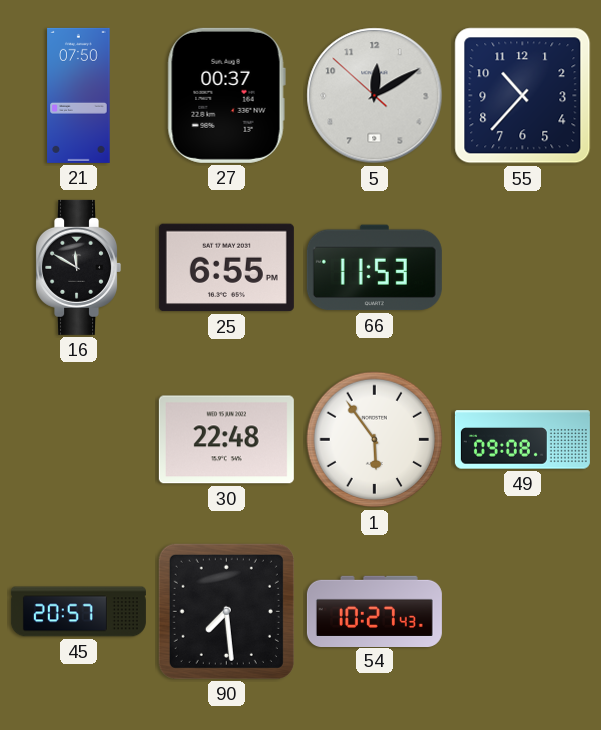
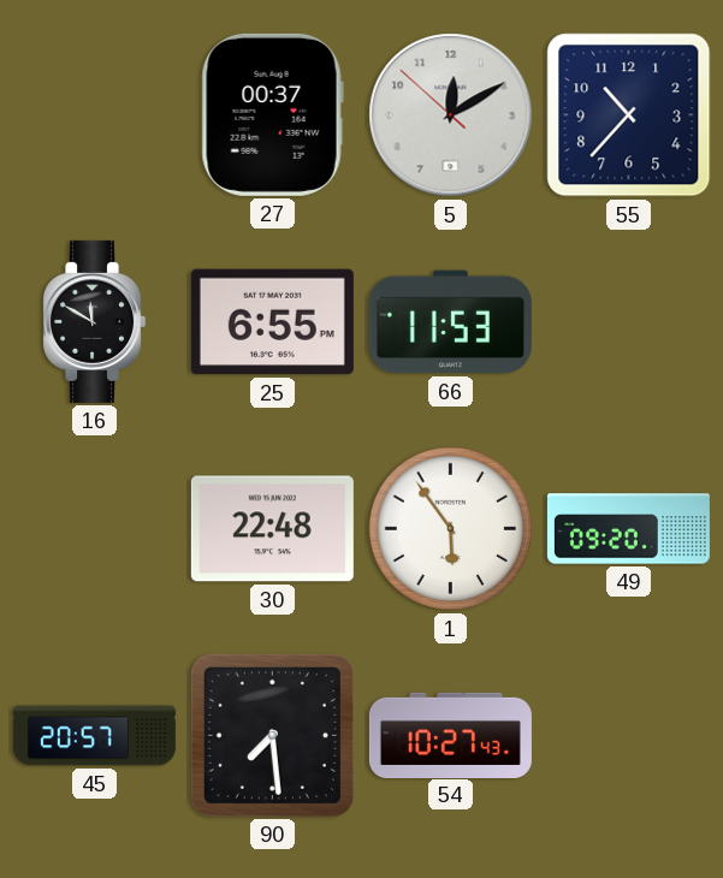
21: 07:50 -> none
49: 09:08 -> 09:20
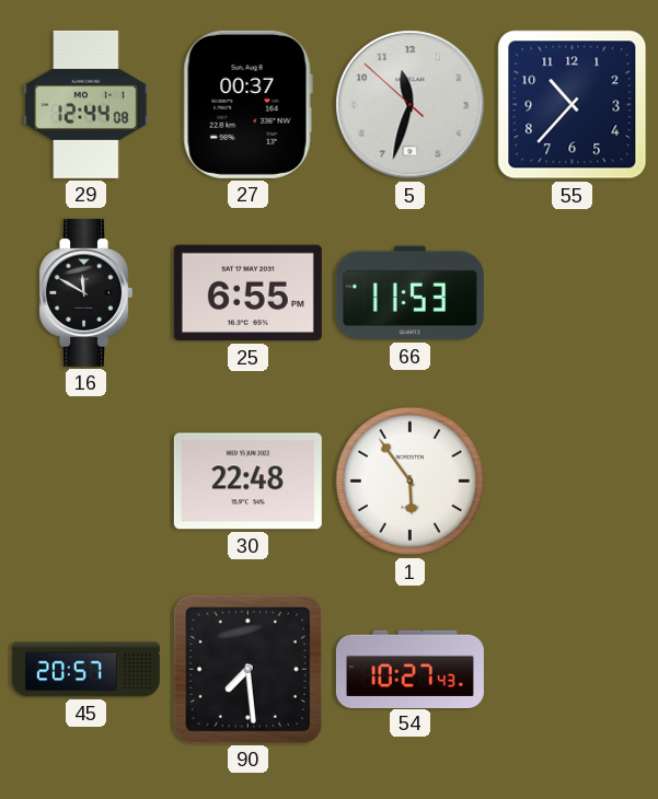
29: none -> 12:44
5: 12:09 -> 11:32
49: 09:20 -> none
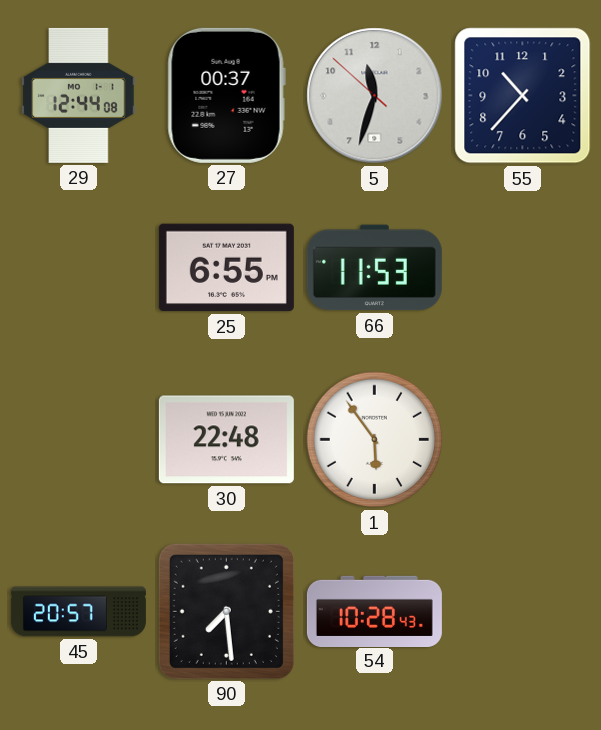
16: 11:50 -> none
54: 10:27 -> 10:28
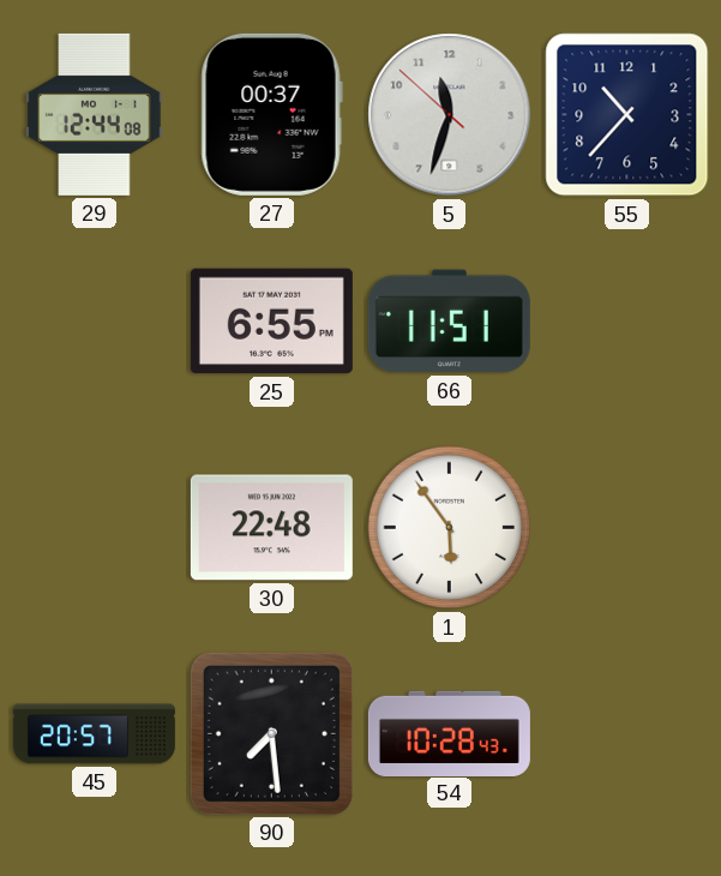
66: 11:53 -> 11:51
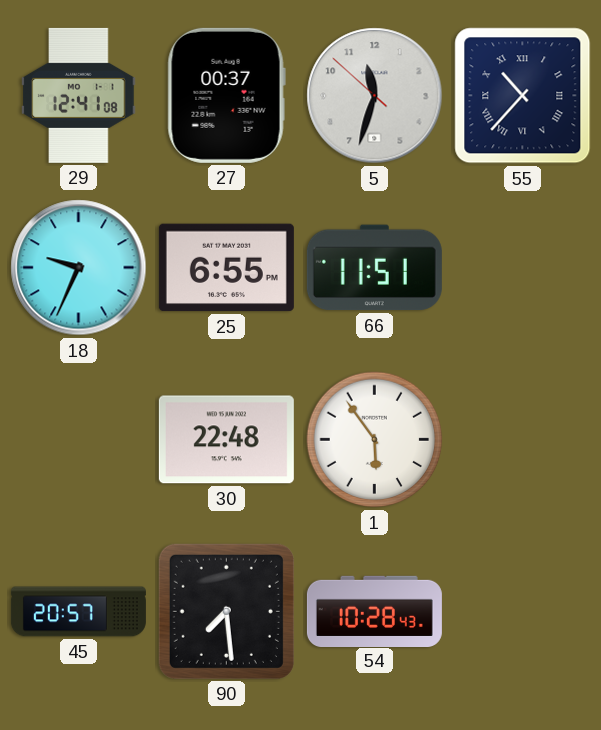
29: 12:44 -> 12:41
55 numerals: Arabic -> Roman
18: none -> 9:34
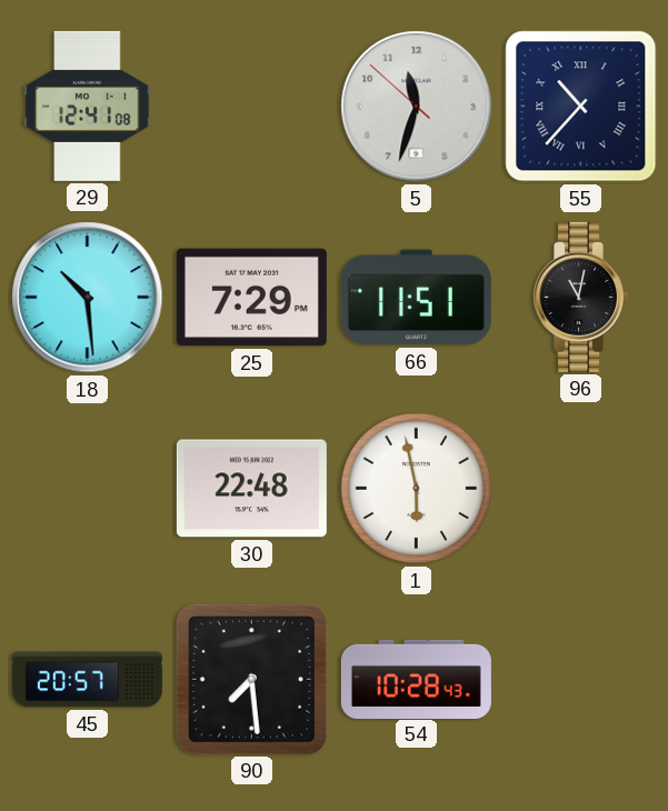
27: 00:37 -> none
18: 9:34 -> 10:29
25: 6:55 -> 7:29
96: none -> 11:02
1: 5:54 -> 5:58
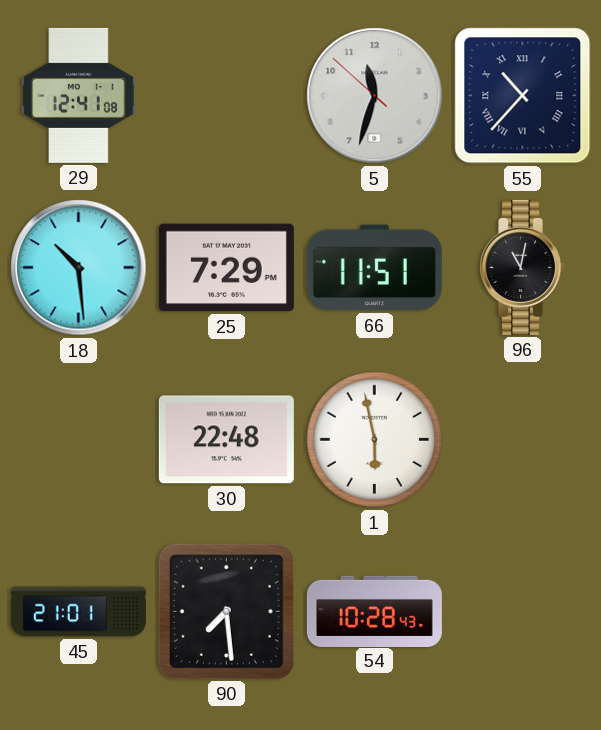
45: 20:57 -> 21:01
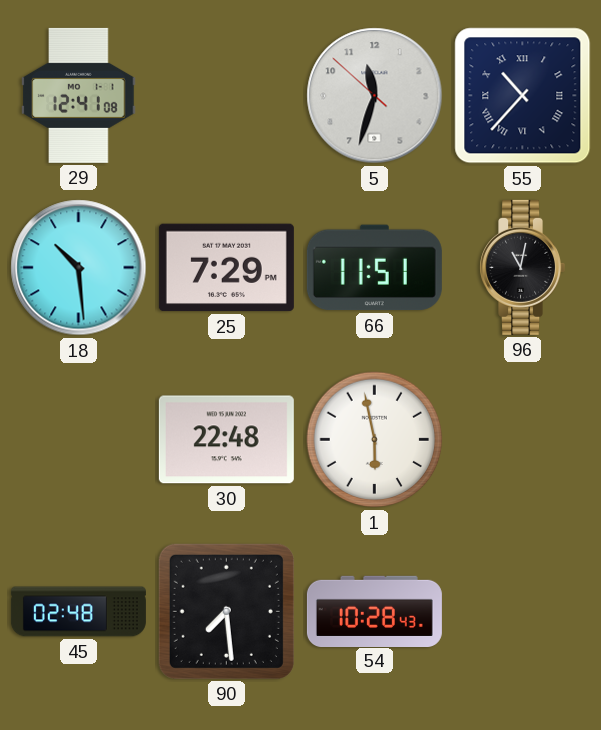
45: 21:01 -> 02:48
